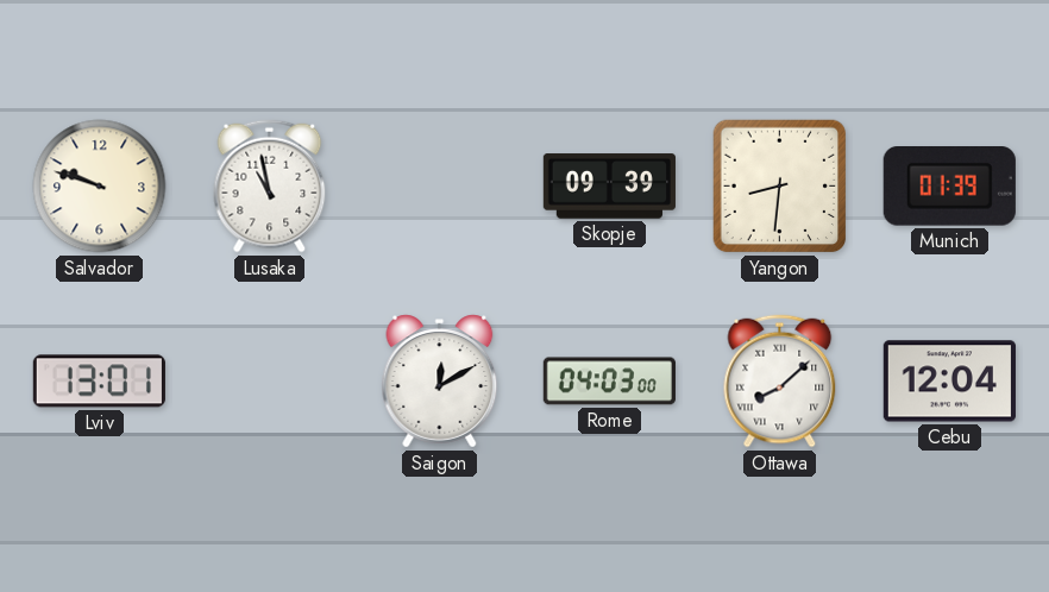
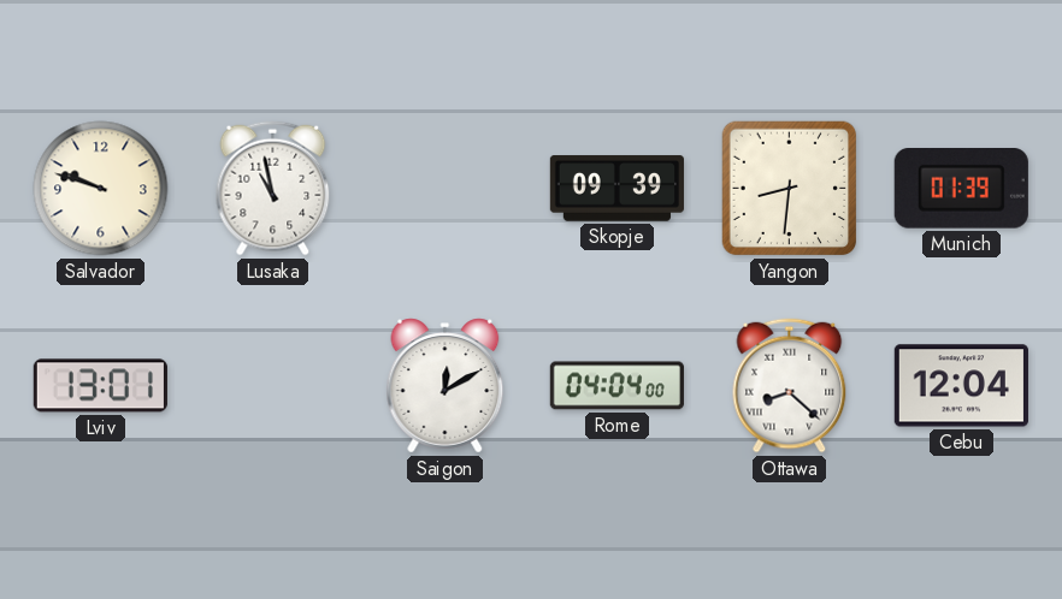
Rome: 04:03 -> 04:04
Ottawa: 8:08 -> 8:22
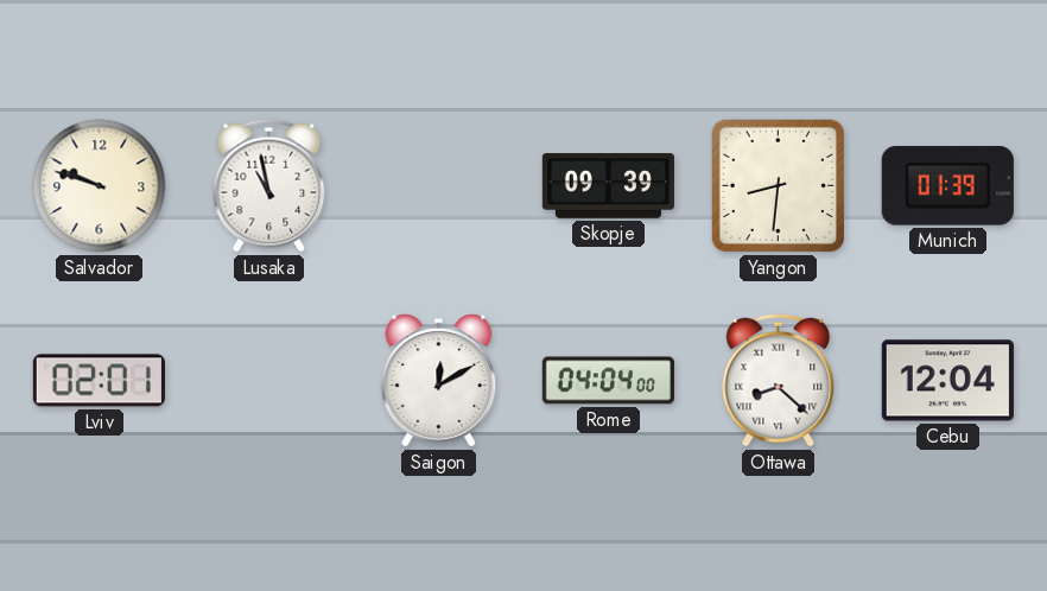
Lviv: 13:01 -> 02:01
